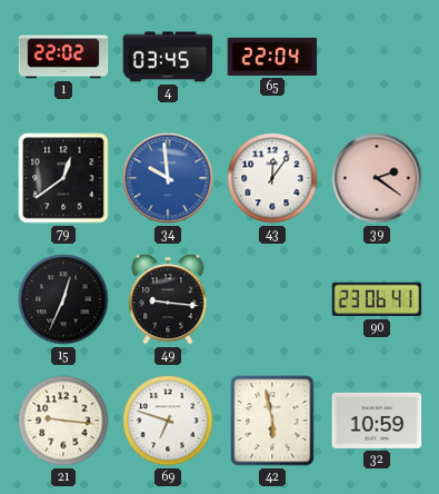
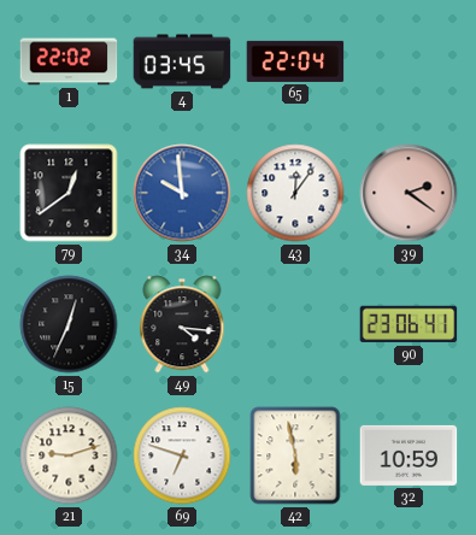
49: 9:16 -> 4:16
21: 9:16 -> 9:12
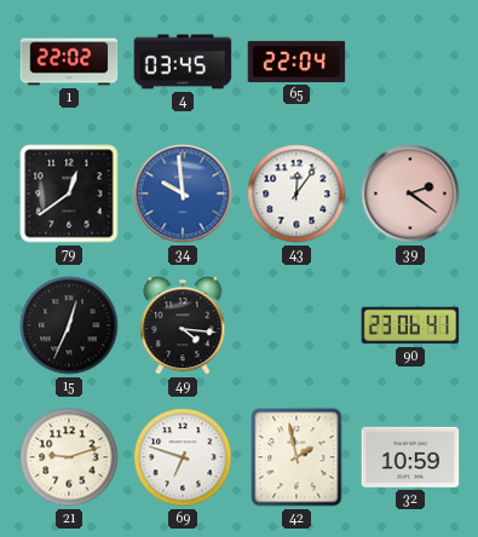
42: 5:58 -> 1:58
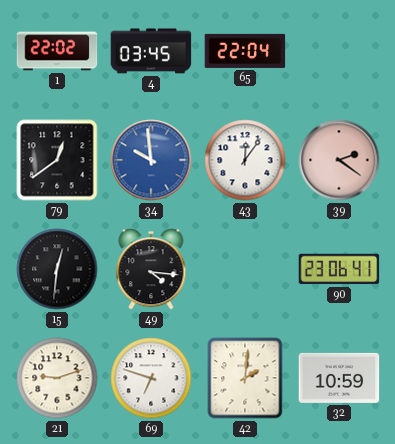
15: 12:34 -> 12:31
42: 1:58 -> 2:01
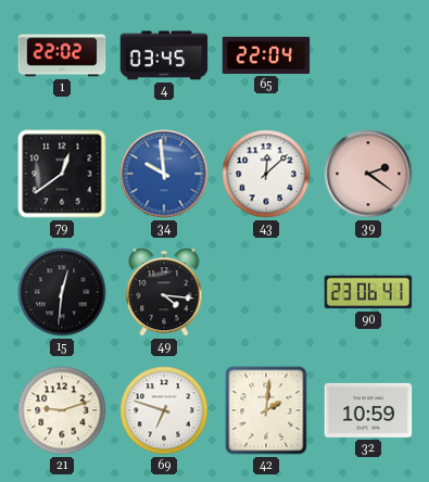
43: 12:06 -> 12:08
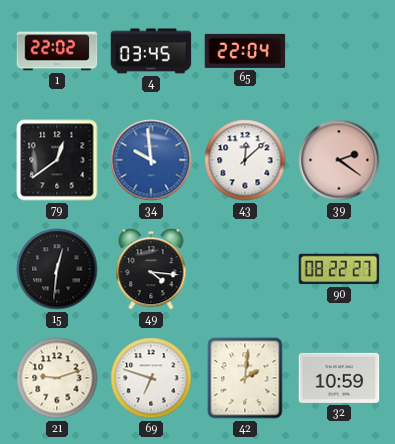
90: 23:06 -> 08:22
